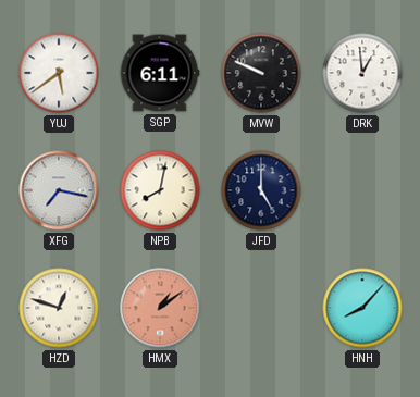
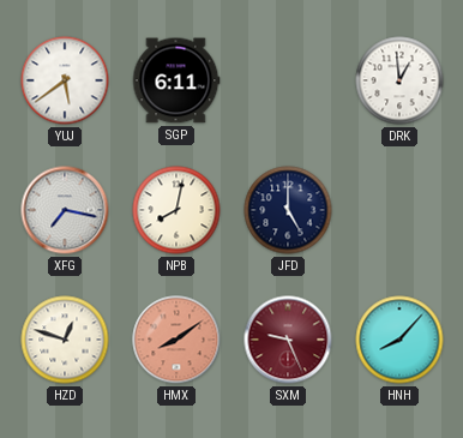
MVW: 9:49 -> none
HMX: 1:09 -> 8:09
SXM: none -> 9:26
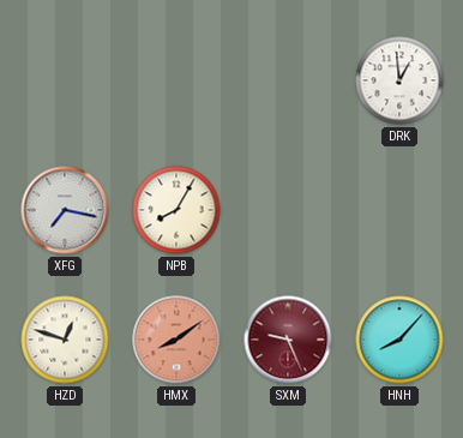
YUJ: 5:39 -> none
SGP: 6:11 -> none
NPB: 8:02 -> 8:05
JFD: 5:00 -> none
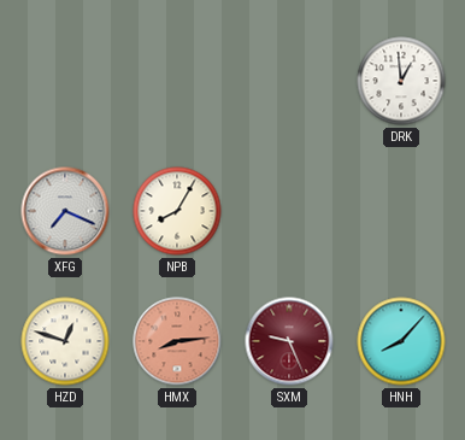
XFG: 7:17 -> 7:19
HMX: 8:09 -> 8:14
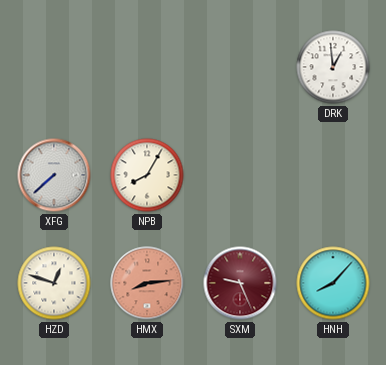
XFG: 7:19 -> 7:38
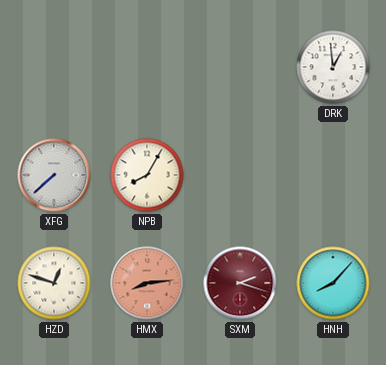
SXM: 9:26 -> 2:18
